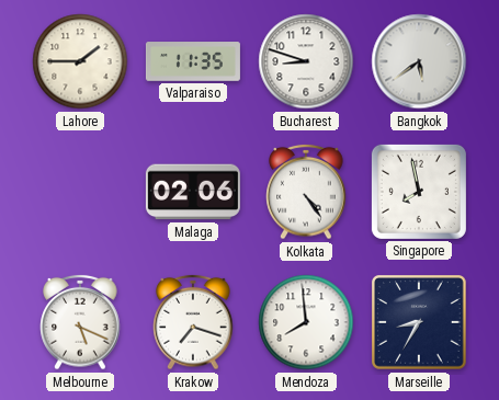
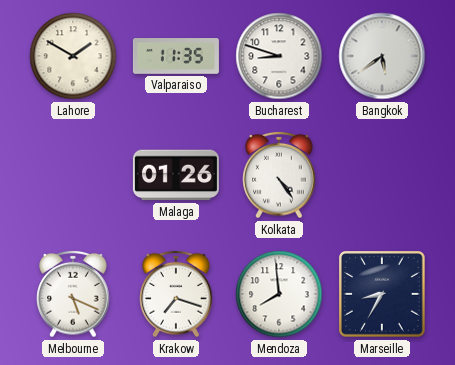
Lahore: 1:45 -> 1:50
Malaga: 02:06 -> 01:26
Singapore: 7:58 -> none
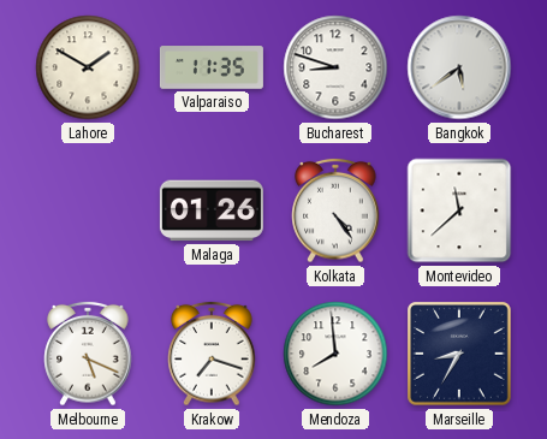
Montevideo: none -> 11:38
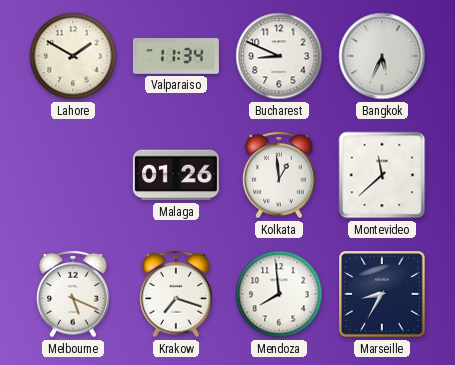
Valparaiso: 11:35 -> 11:34
Bucharest: 8:48 -> 8:49
Bangkok: 5:39 -> 5:34
Kolkata: 4:24 -> 12:59
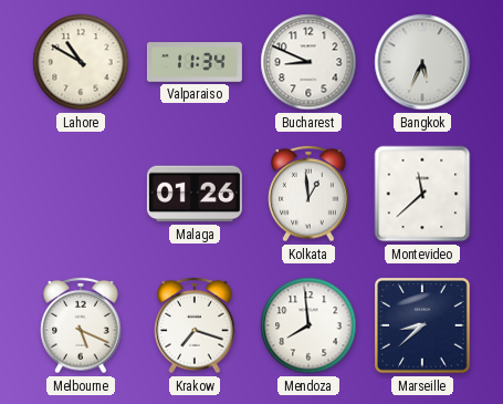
Lahore: 1:50 -> 10:50
Marseille: 8:35 -> 8:38
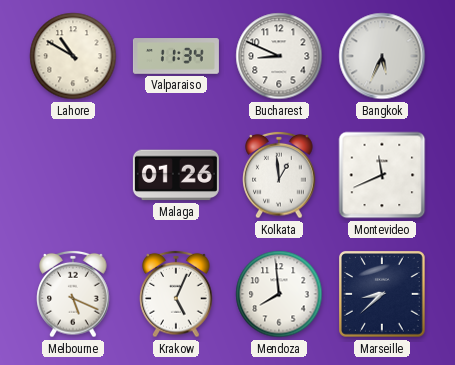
Montevideo: 11:38 -> 11:41
Krakow: 7:18 -> 5:04
